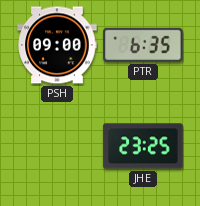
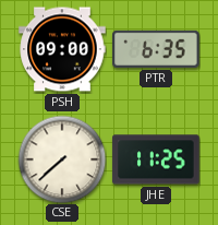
CSE: none -> 7:38
JHE: 23:25 -> 11:25
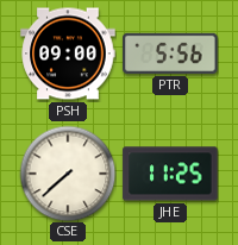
PTR: 6:35 -> 5:56
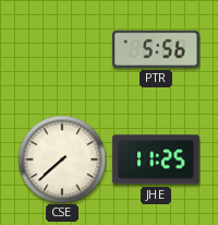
PSH: 09:00 -> none
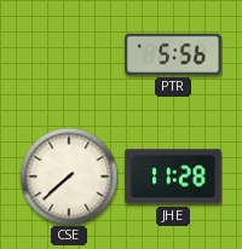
JHE: 11:25 -> 11:28
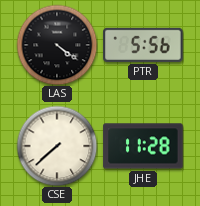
LAS: none -> 4:21
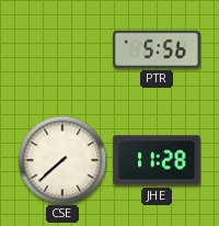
LAS: 4:21 -> none
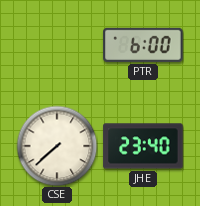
PTR: 5:56 -> 6:00
JHE: 11:28 -> 23:40
